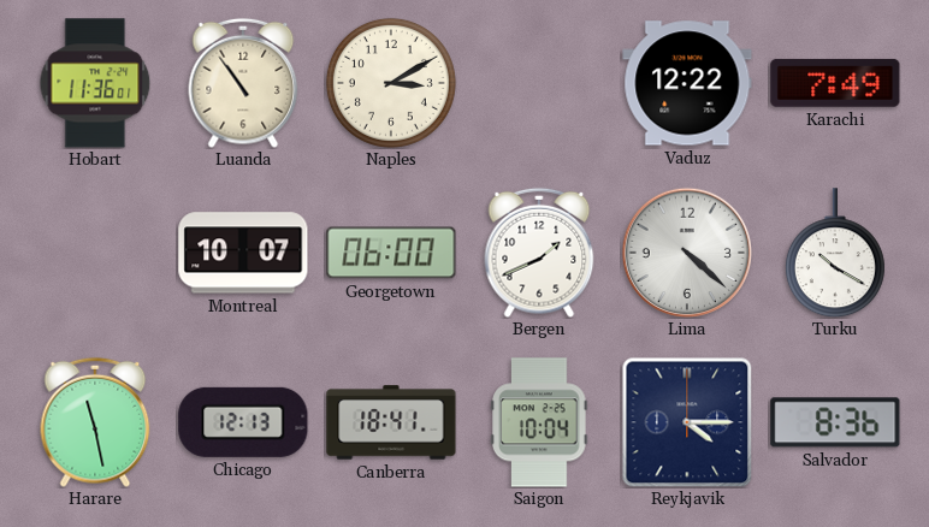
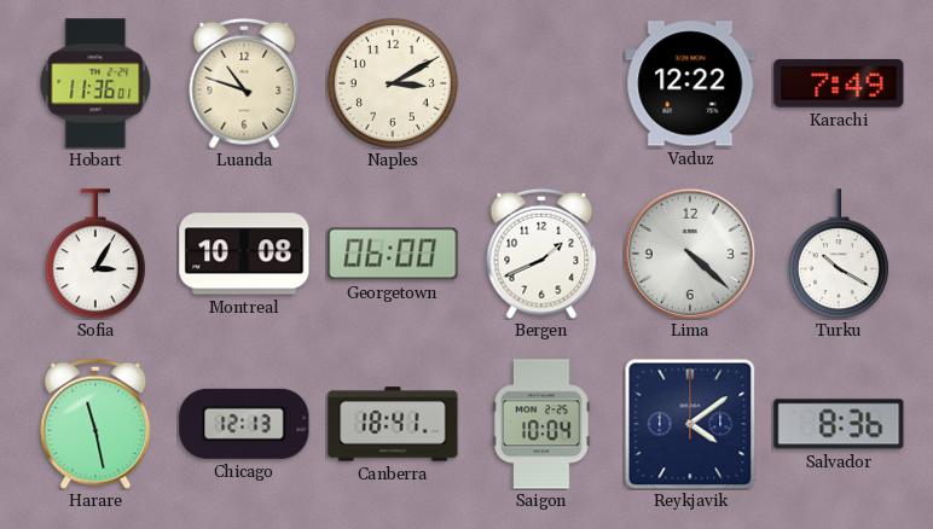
Luanda: 10:54 -> 10:48
Sofia: none -> 3:05
Montreal: 10:07 -> 10:08
Reykjavik: 4:15 -> 4:09
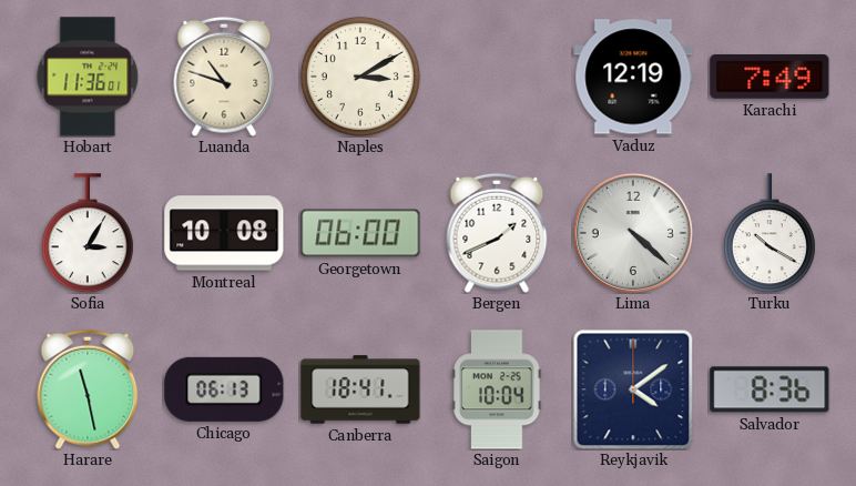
Vaduz: 12:22 -> 12:19
Chicago: 12:13 -> 06:13
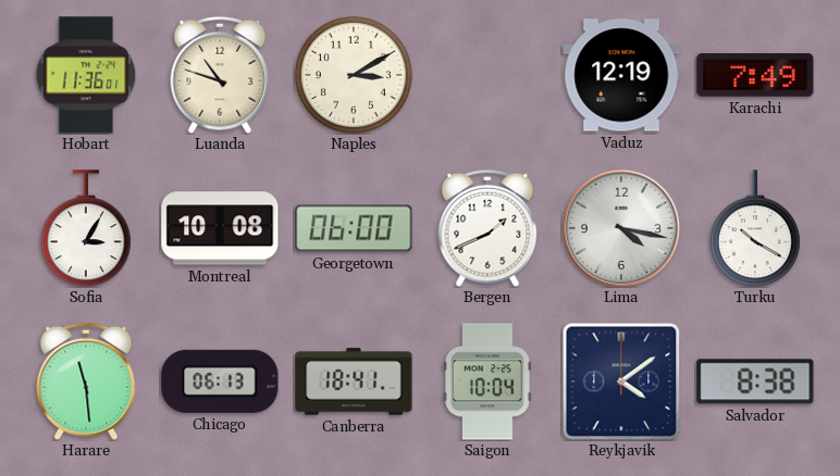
Lima: 4:22 -> 4:17
Harare: 11:28 -> 11:29
Salvador: 8:36 -> 8:38
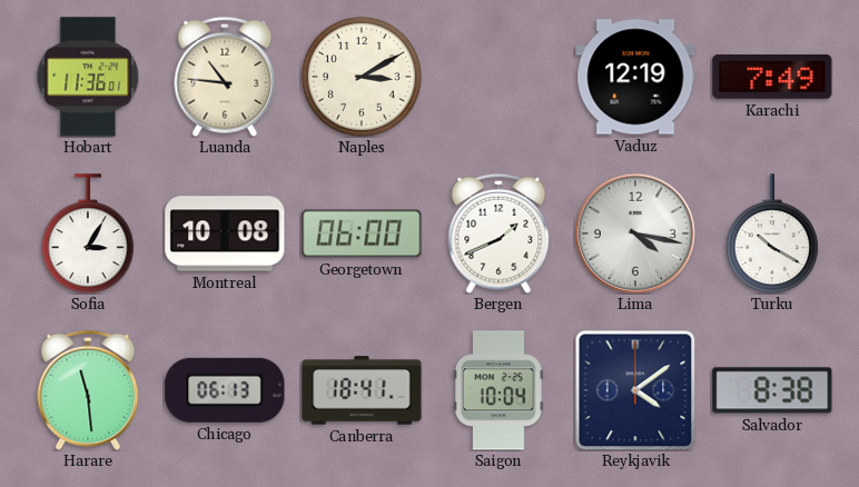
Luanda: 10:48 -> 10:46
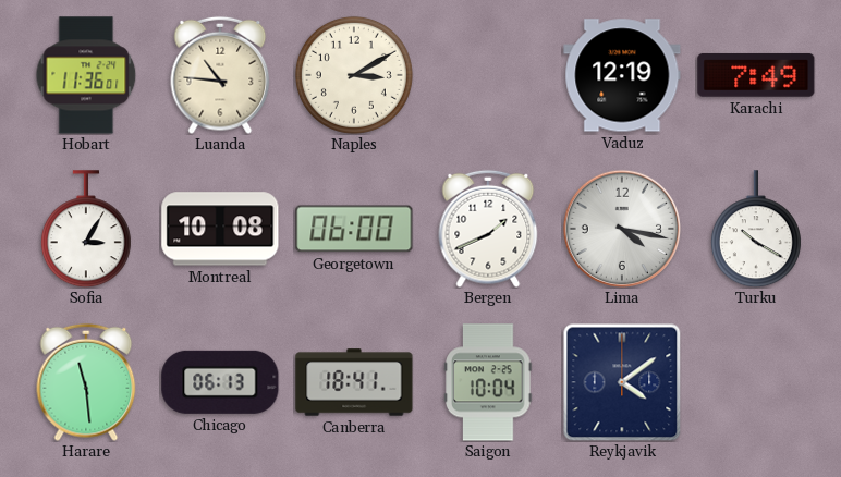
Salvador: 8:38 -> none
